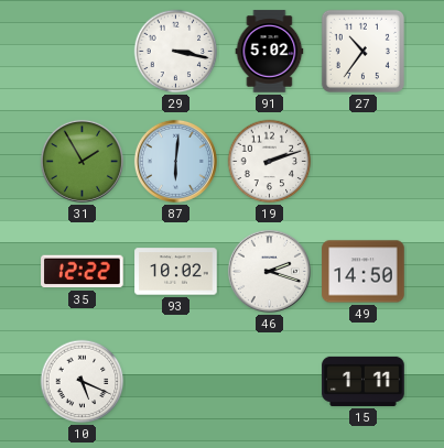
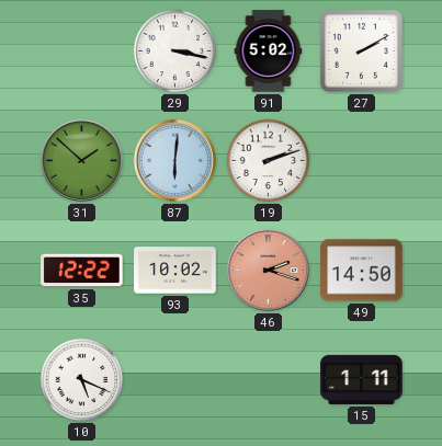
27: 10:36 -> 2:10
31: 1:55 -> 1:52
46 dial: white -> salmon
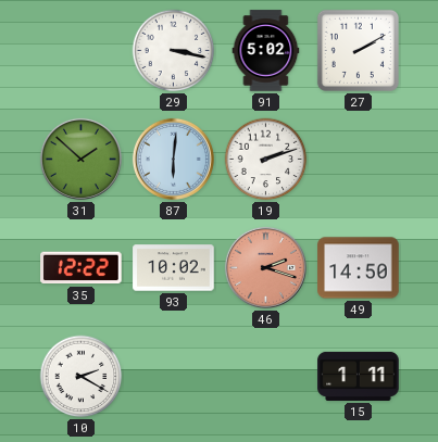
10: 5:19 -> 2:20
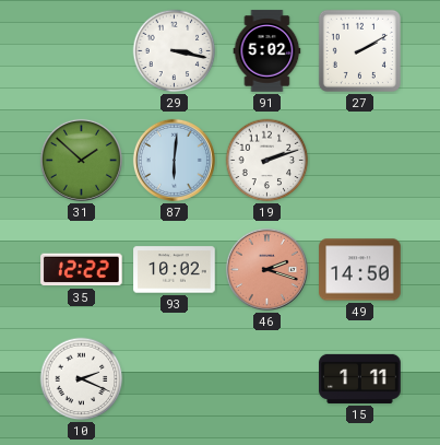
10: 2:20 -> 2:19
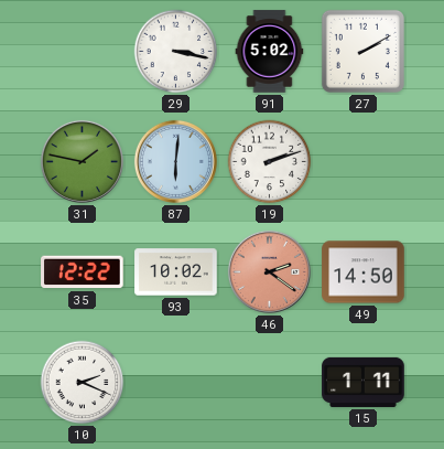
31: 1:52 -> 1:47
46: 2:18 -> 2:21
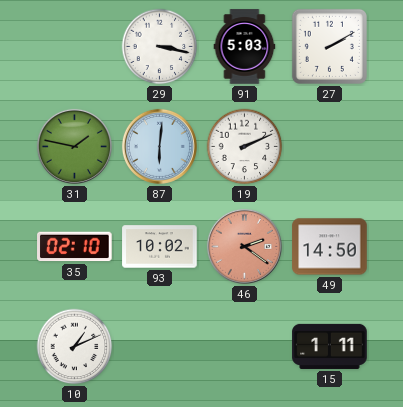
91: 5:02 -> 5:03
19: 2:12 -> 2:11
35: 12:22 -> 02:10
10: 2:19 -> 1:11
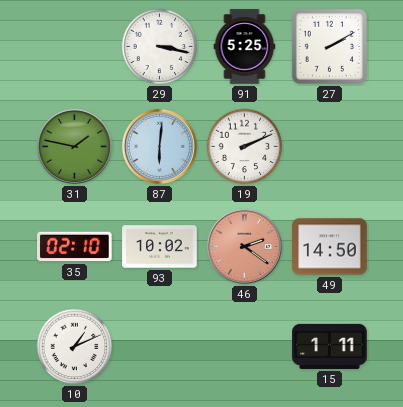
91: 5:03 -> 5:25
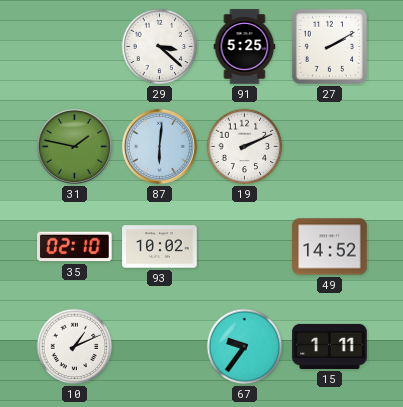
29: 3:17 -> 3:22
46: 2:21 -> none
49: 14:50 -> 14:52
67: none -> 9:36
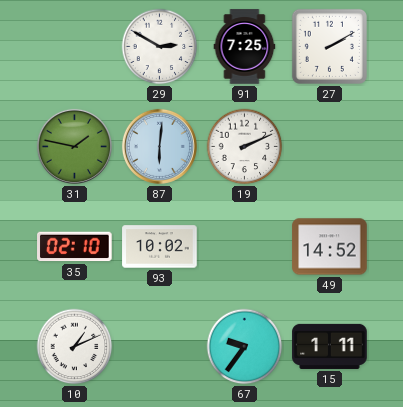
29: 3:22 -> 2:50
91: 5:25 -> 7:25
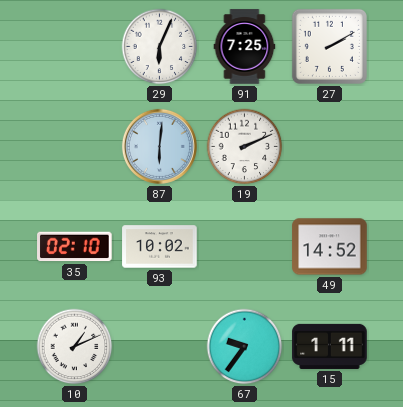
29: 2:50 -> 6:04
31: 1:47 -> none
